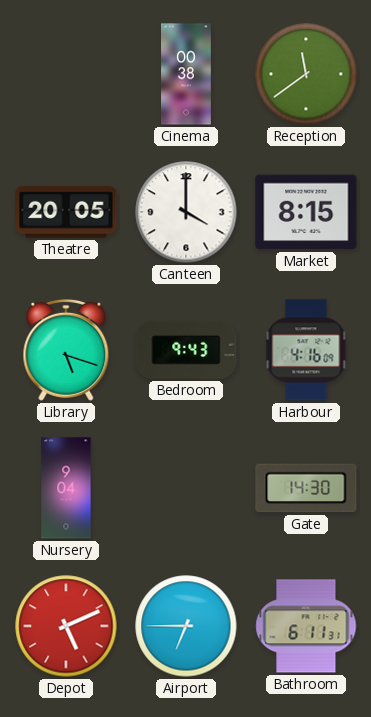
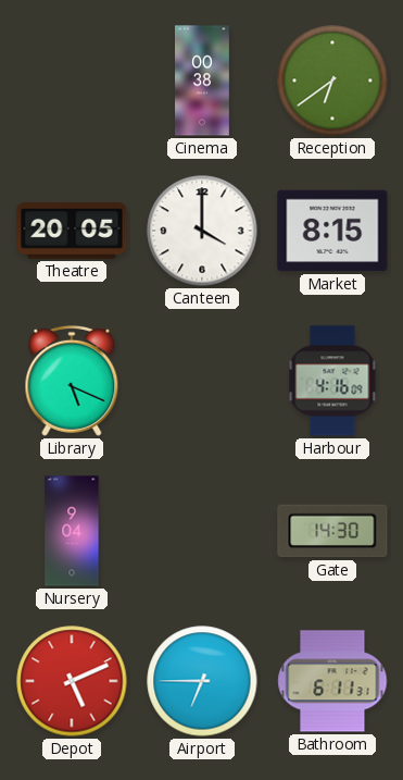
Reception: 11:39 -> 6:39
Library: 5:18 -> 5:19
Bedroom: 9:43 -> none
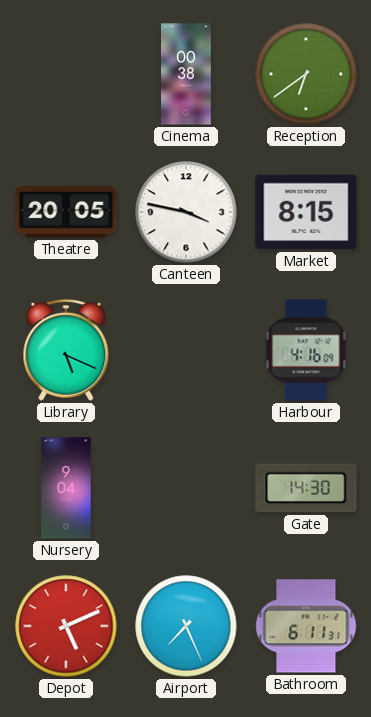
Canteen: 4:00 -> 3:47
Airport: 6:45 -> 7:26
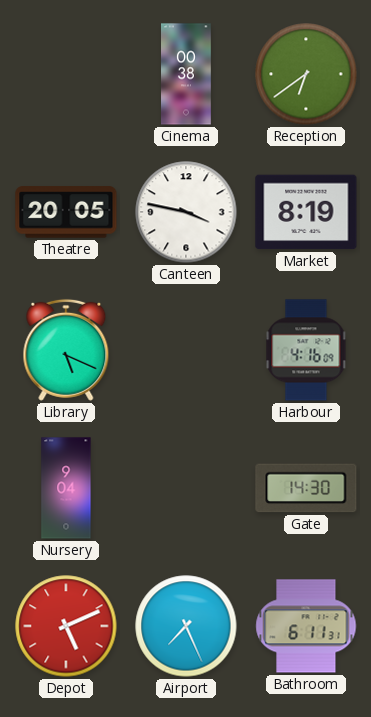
Market: 8:15 -> 8:19
